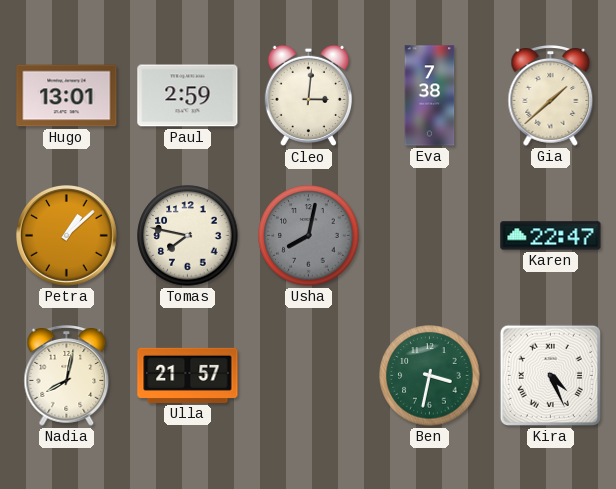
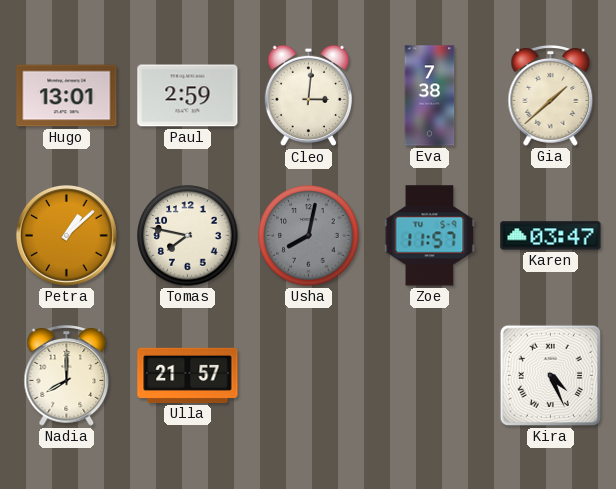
Zoe: none -> 11:57
Karen: 22:47 -> 03:47
Nadia: 8:02 -> 8:00
Ben: 3:32 -> none
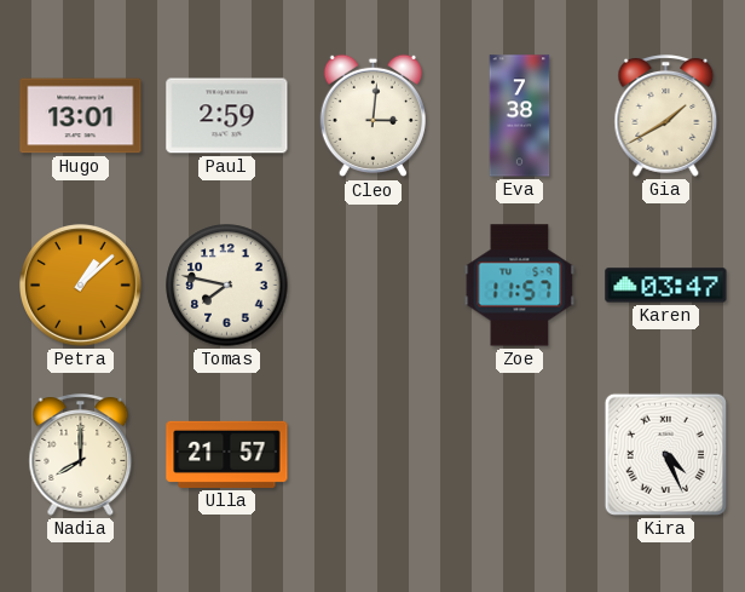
Gia: 1:38 -> 1:40
Usha: 8:02 -> none
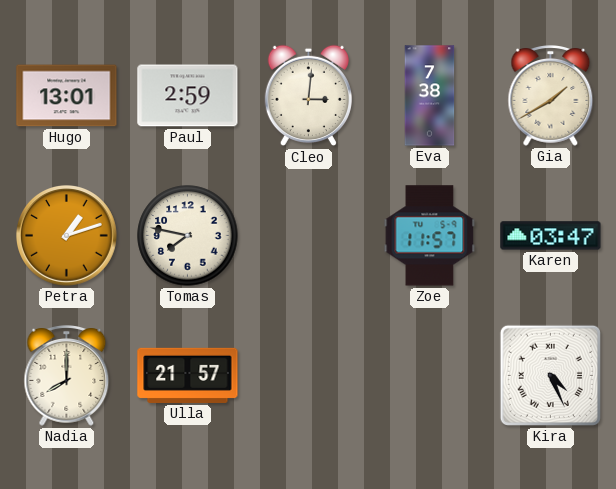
Petra: 1:08 -> 1:12
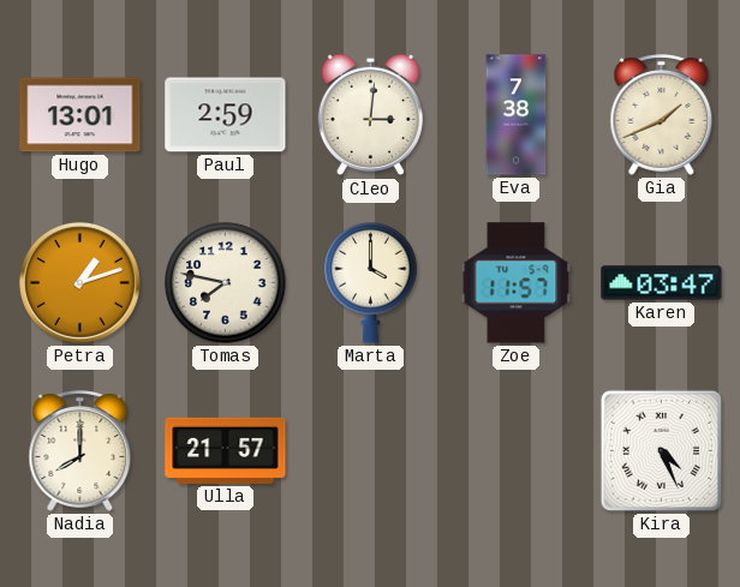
Gia: 1:40 -> 1:41
Marta: none -> 4:00
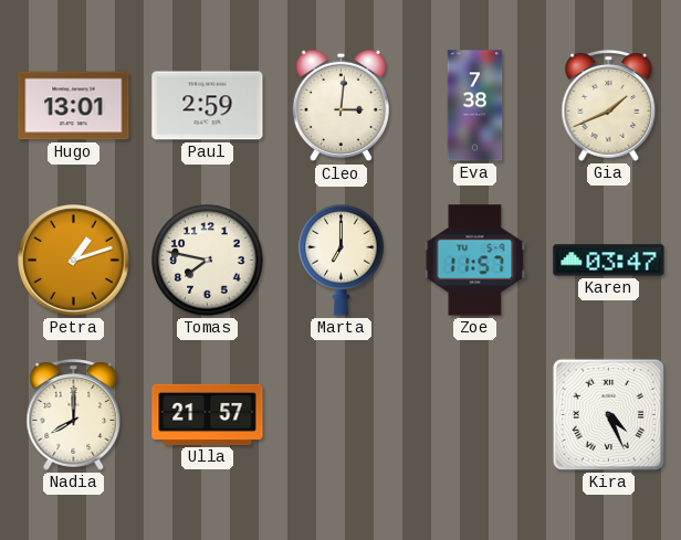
Marta: 4:00 -> 7:00
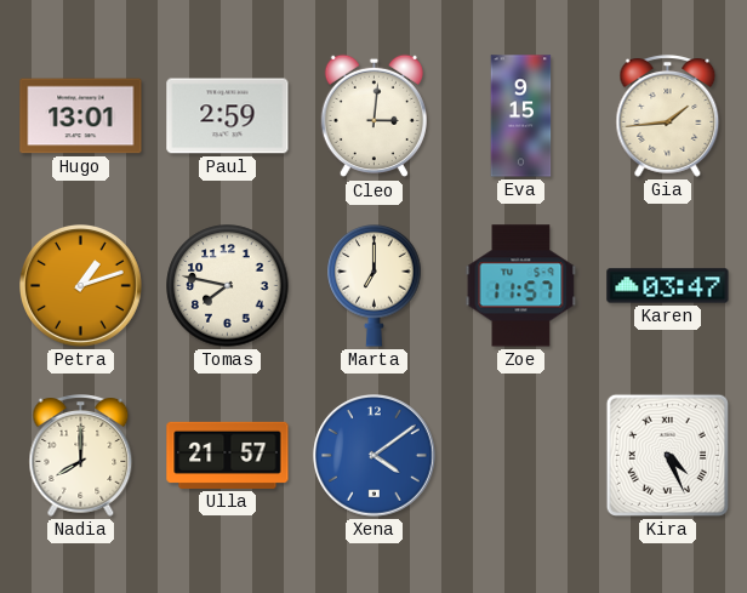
Eva: 7:38 -> 9:15
Gia: 1:41 -> 1:44
Xena: none -> 4:09
